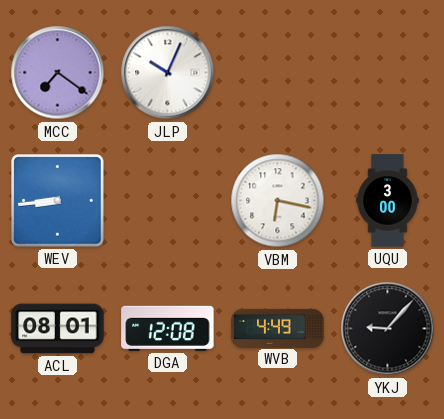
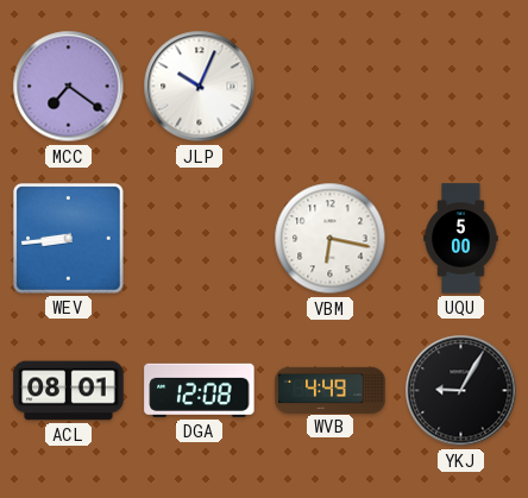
UQU: 3:00 -> 5:00
YKJ: 9:07 -> 9:05
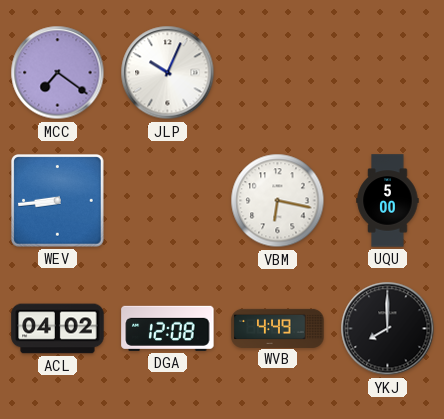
ACL: 08:01 -> 04:02
YKJ: 9:05 -> 8:00
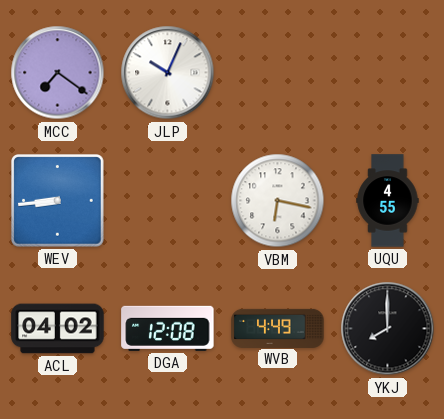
UQU: 5:00 -> 4:55
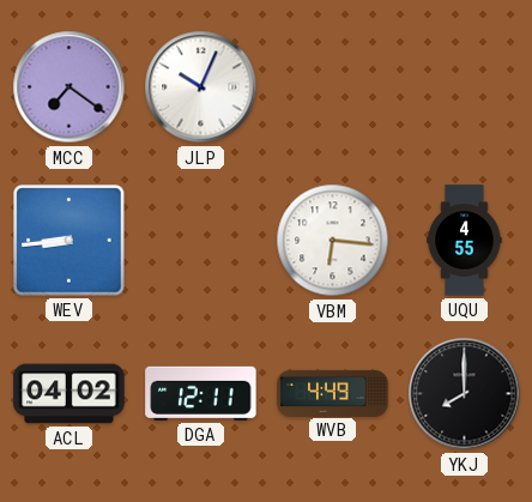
VBM: 6:17 -> 6:16
DGA: 12:08 -> 12:11
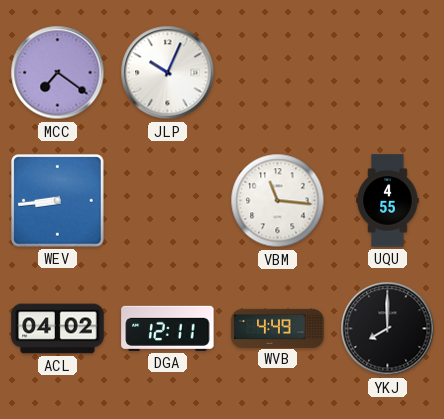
VBM: 6:16 -> 11:16
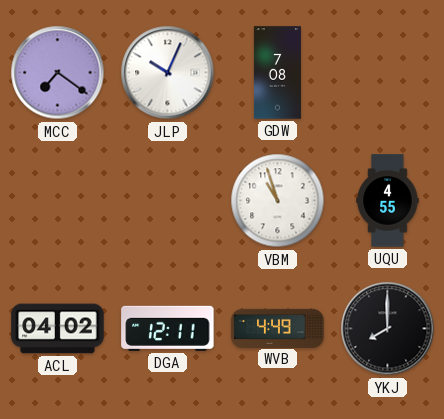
GDW: none -> 7:08
WEV: 8:44 -> none
VBM: 11:16 -> 10:57
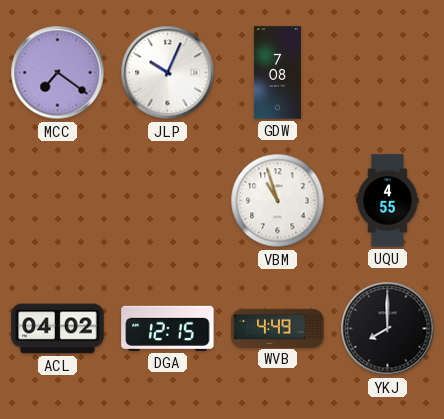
DGA: 12:11 -> 12:15
